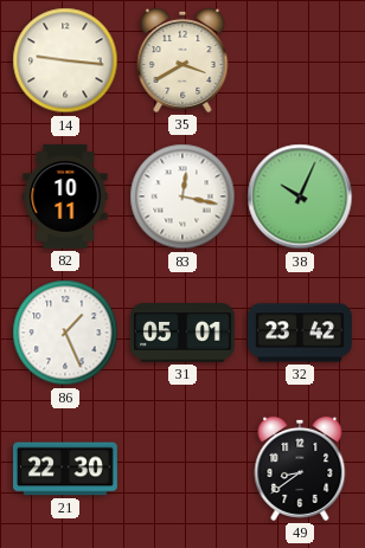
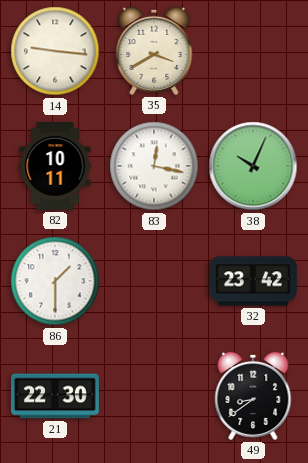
86: 1:26 -> 1:30
31: 05:01 -> none
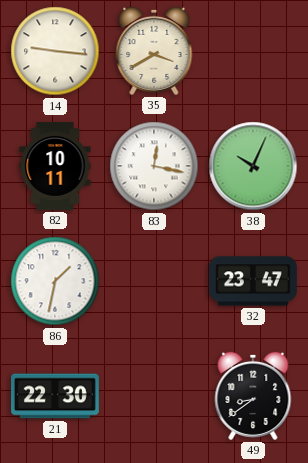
86: 1:30 -> 1:32
32: 23:42 -> 23:47
